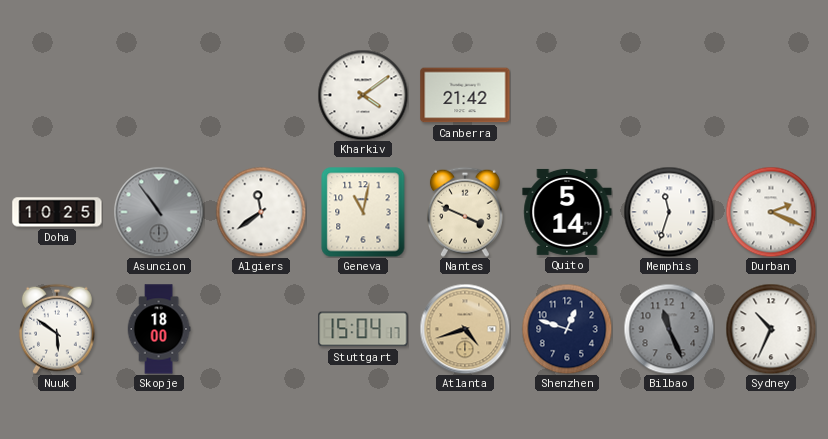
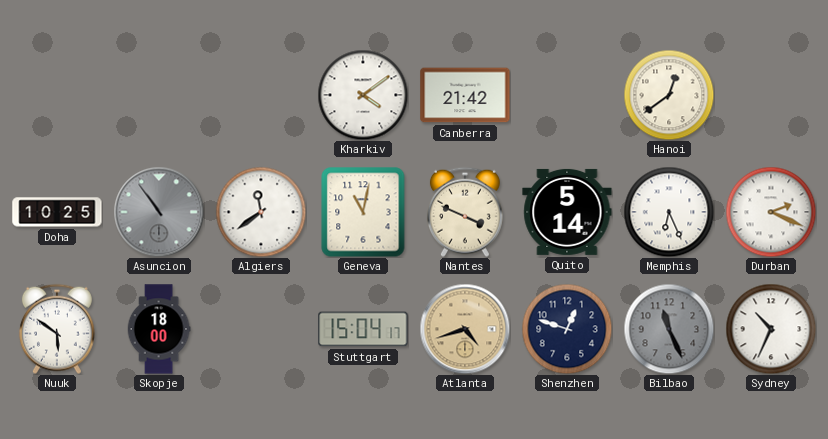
Hanoi: none -> 12:39
Memphis: 11:33 -> 6:26
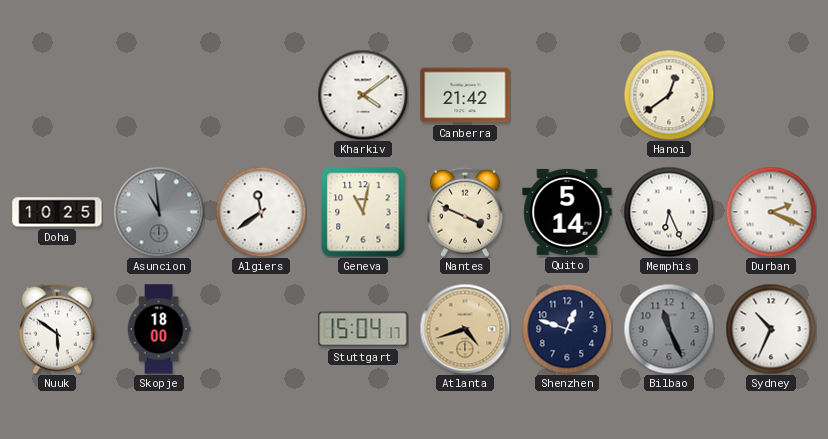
Asuncion: 10:54 -> 10:59
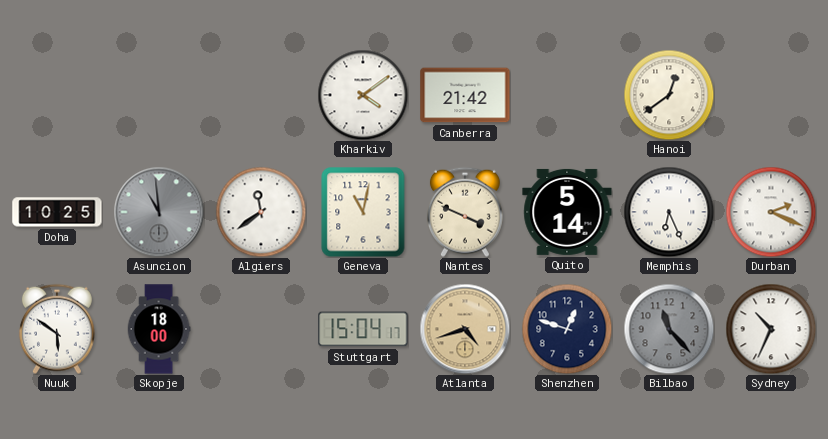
Bilbao: 11:26 -> 11:23
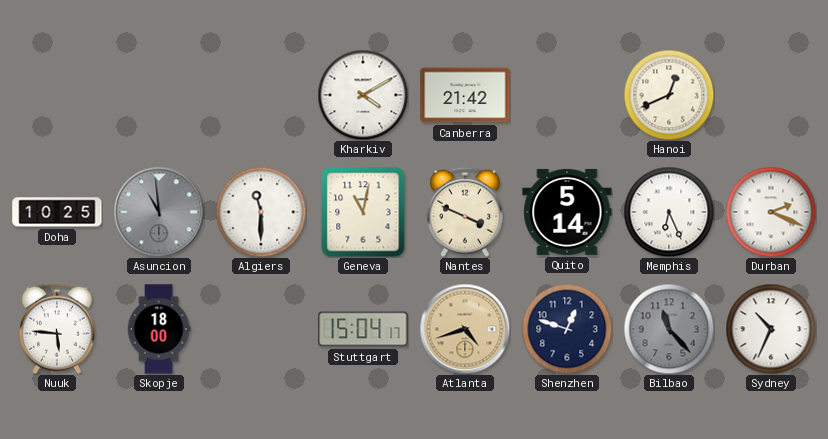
Kharkiv: 4:09 -> 4:10
Hanoi: 12:39 -> 12:41
Algiers: 11:39 -> 11:30
Nuuk: 5:51 -> 5:46
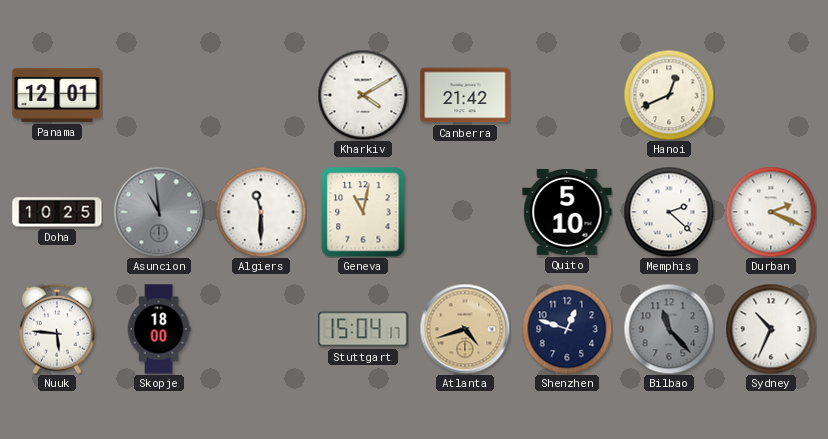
Panama: none -> 12:01
Nantes: 3:49 -> none
Quito: 5:14 -> 5:10
Memphis: 6:26 -> 2:22
